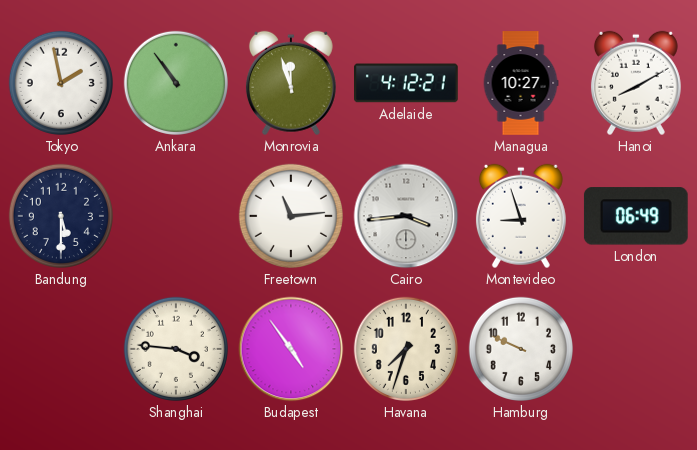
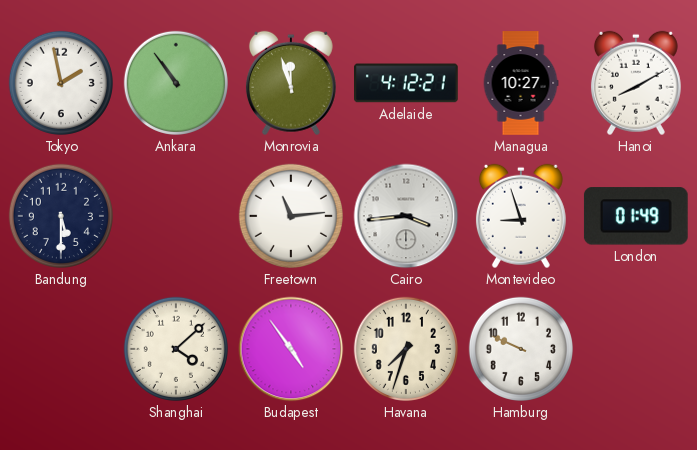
London: 06:49 -> 01:49
Shanghai: 3:46 -> 4:08
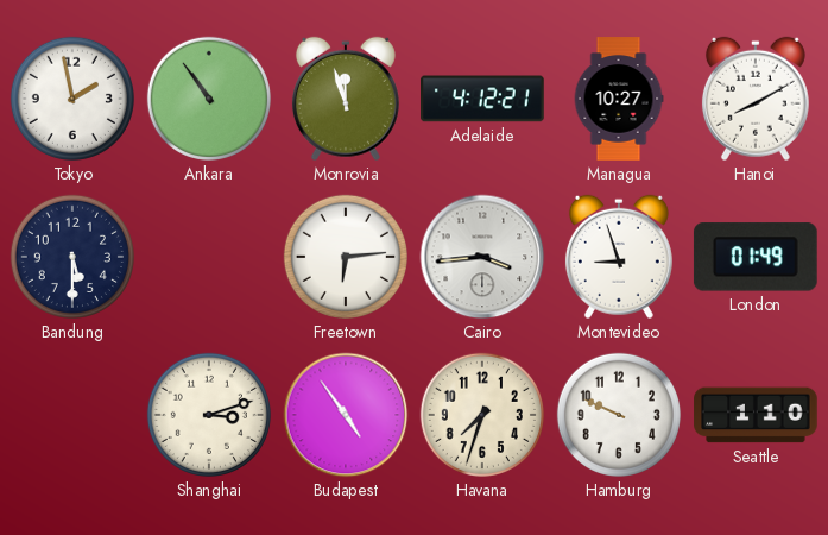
Freetown: 11:14 -> 6:14
Shanghai: 4:08 -> 3:12
Seattle: none -> 1:10
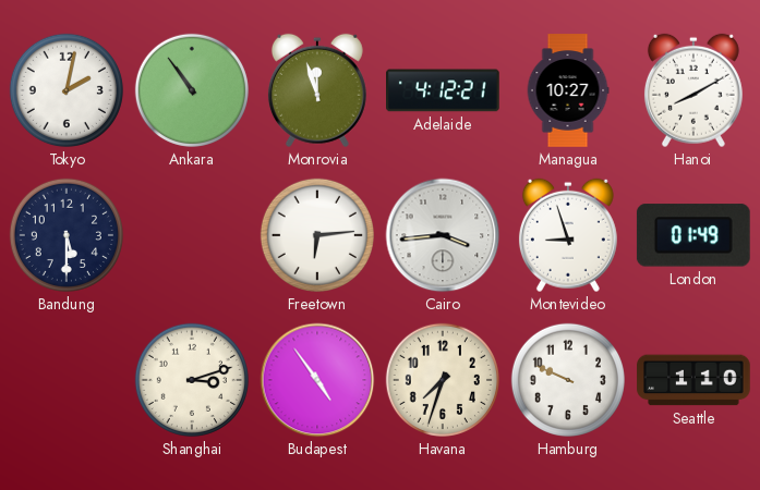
Tokyo: 1:58 -> 2:02
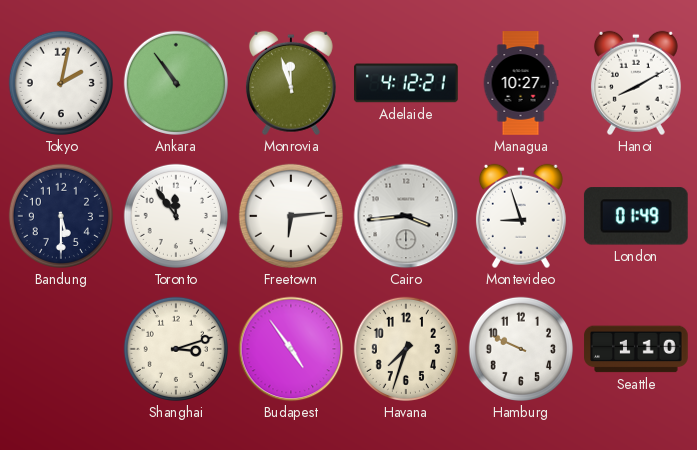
Toronto: none -> 11:54
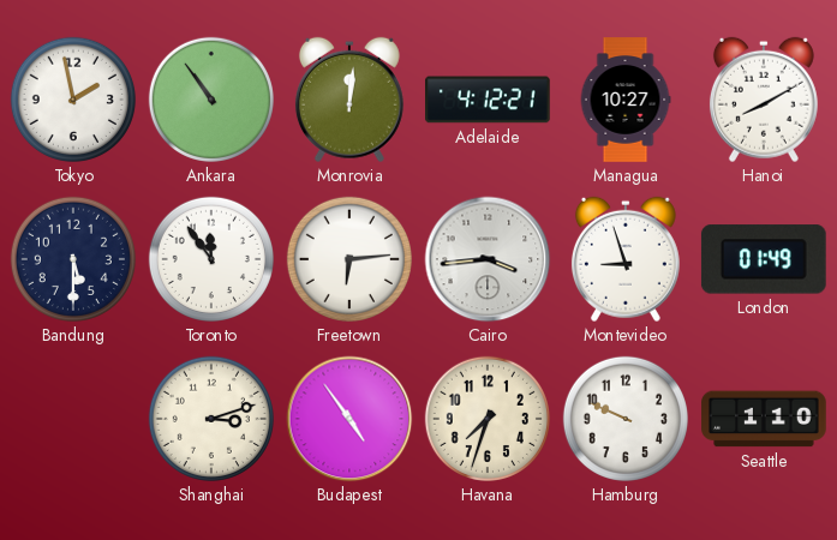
Tokyo: 2:02 -> 1:58
Monrovia: 11:57 -> 12:01
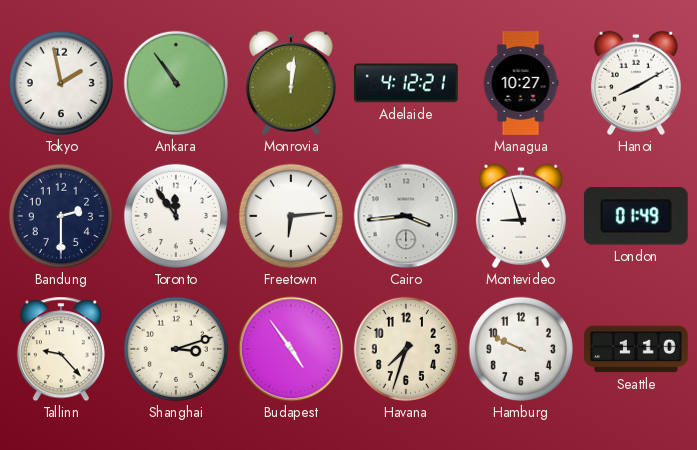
Bandung: 5:30 -> 2:30
Tallinn: none -> 9:23
